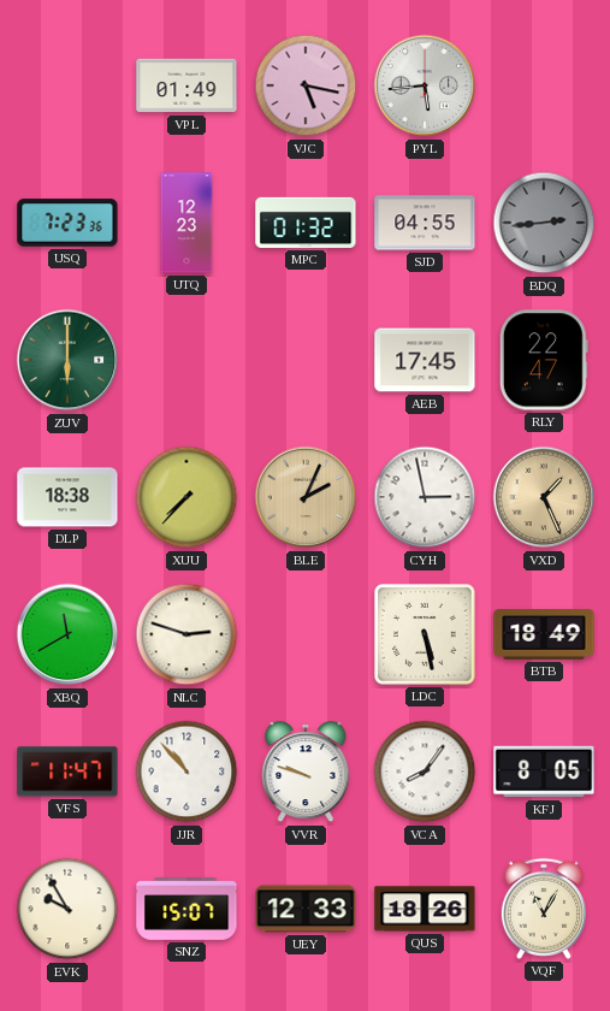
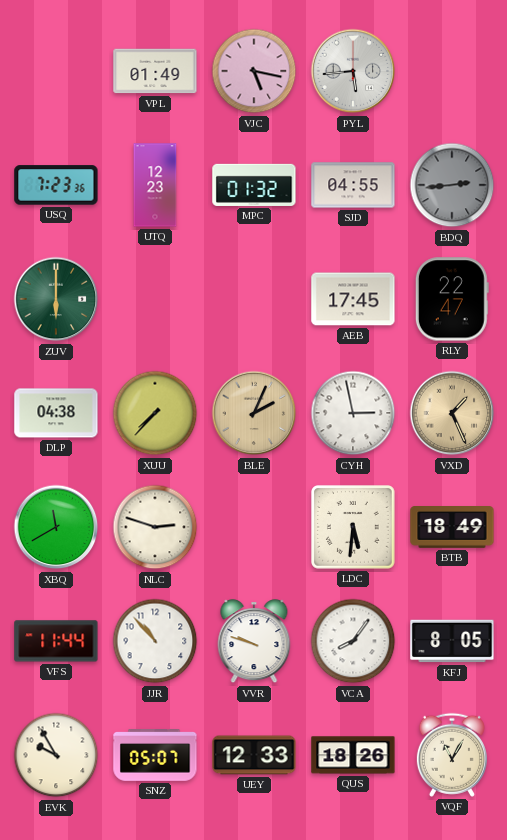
DLP: 18:38 -> 04:38
LDC: 5:28 -> 5:31
VFS: 11:47 -> 11:44
SNZ: 15:07 -> 05:07
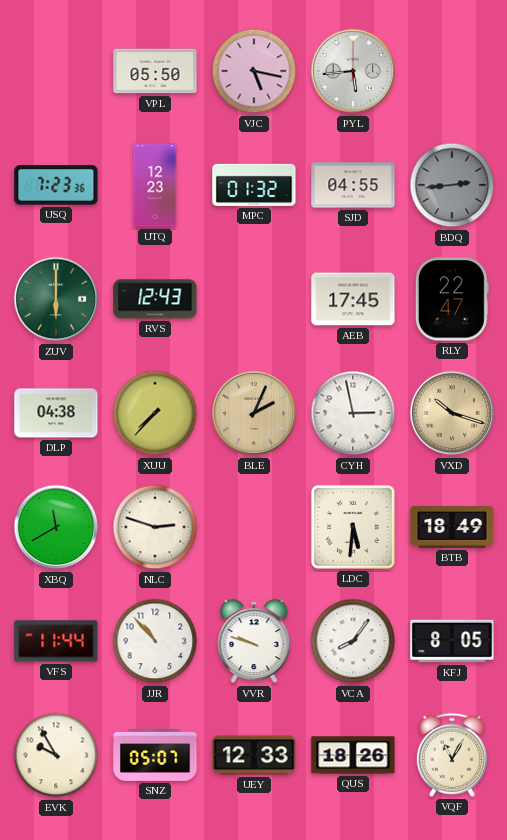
VPL: 01:49 -> 05:50
RVS: none -> 12:43
VXD: 1:26 -> 10:18
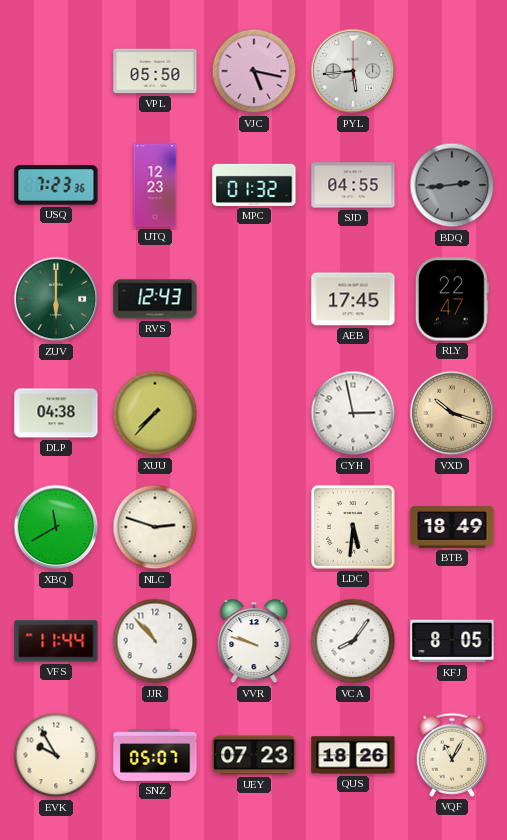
BLE: 2:04 -> none
UEY: 12:33 -> 07:23
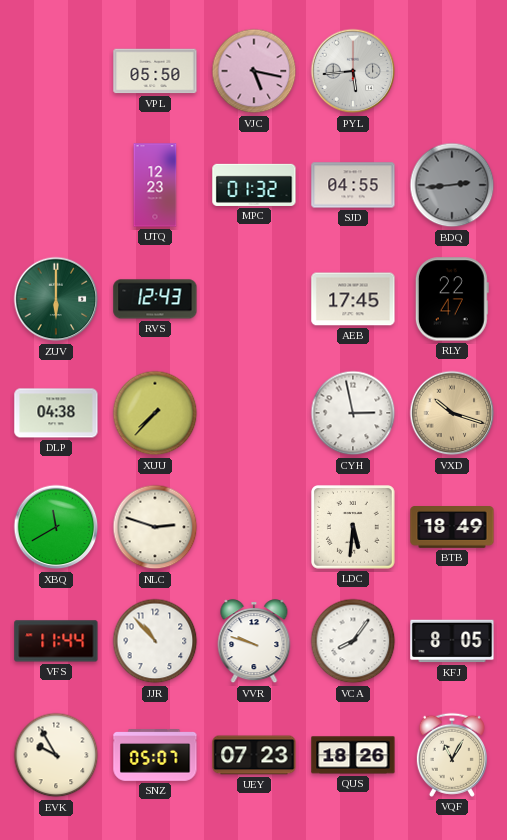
USQ: 7:23 -> none
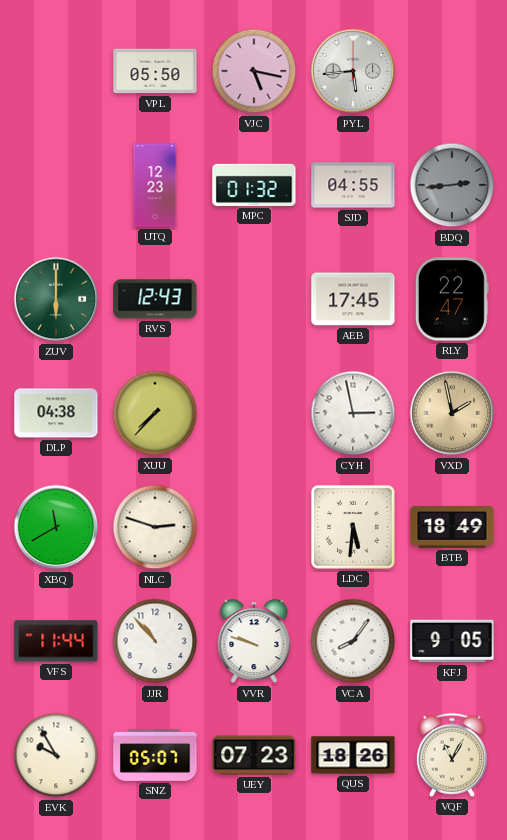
VXD: 10:18 -> 1:58
KFJ: 8:05 -> 9:05
